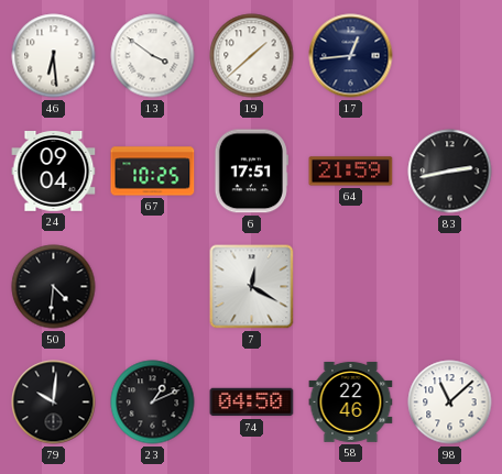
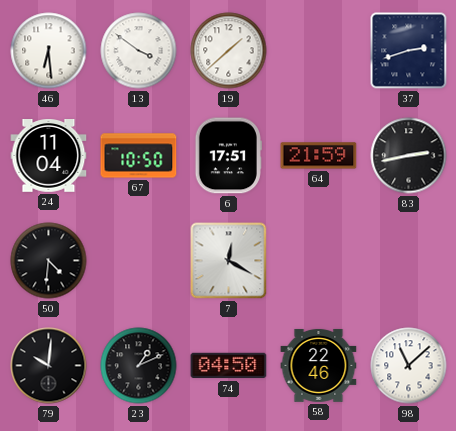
17: 12:44 -> none
37: none -> 2:42
24: 09:04 -> 11:04
67: 10:25 -> 10:50
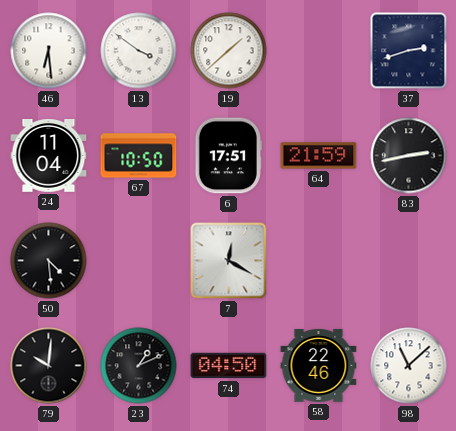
50: 4:31 -> 4:29
